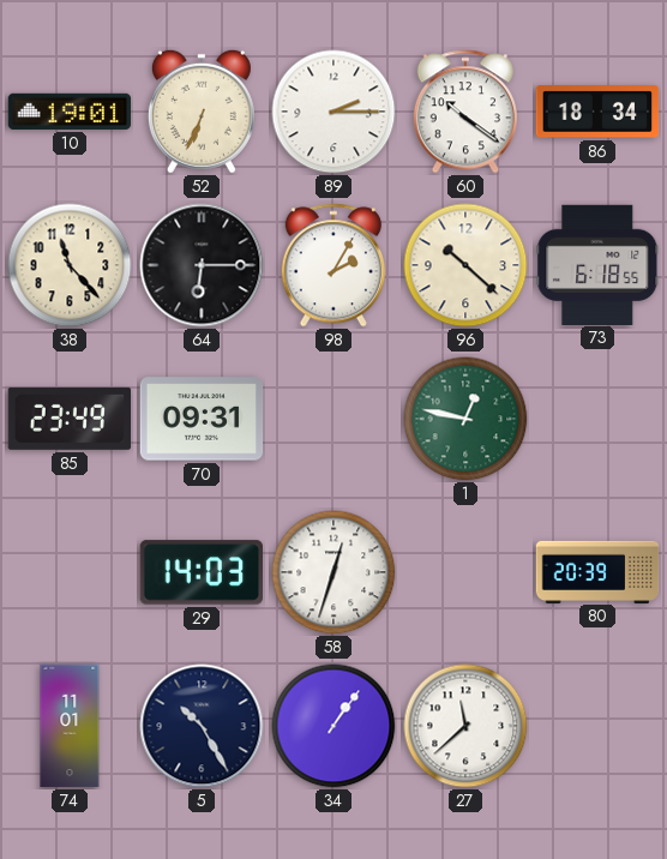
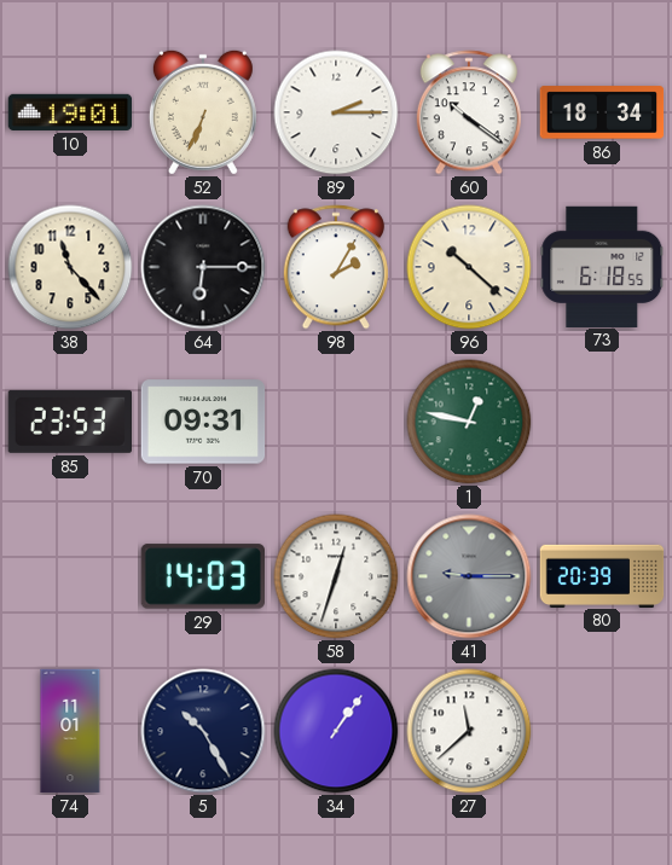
85: 23:49 -> 23:53
41: none -> 9:15
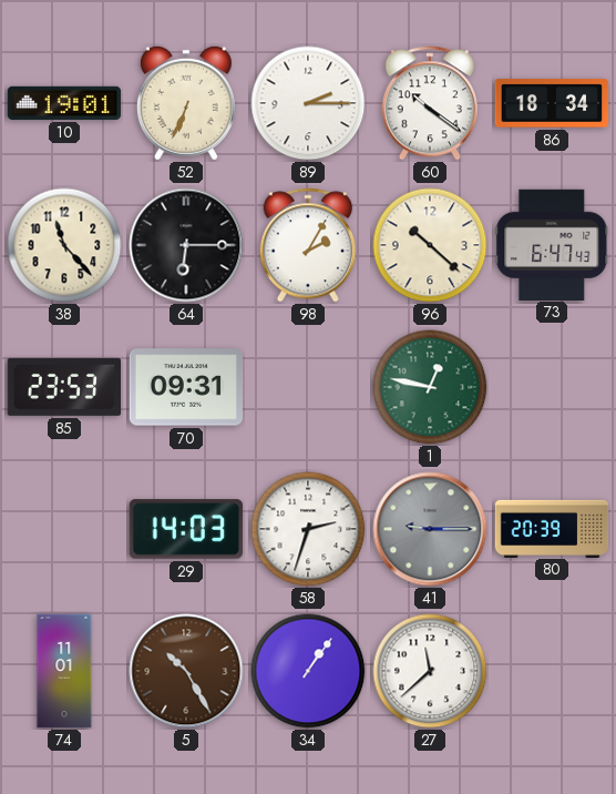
73: 6:18 -> 6:47
58: 12:33 -> 2:33
5 dial: navy -> brown
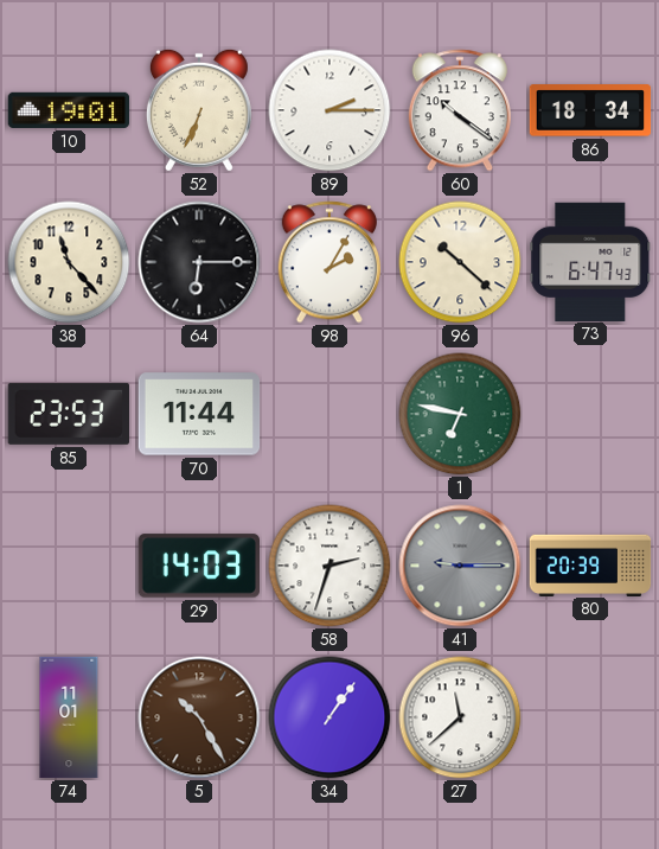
70: 09:31 -> 11:44
1: 12:47 -> 6:47
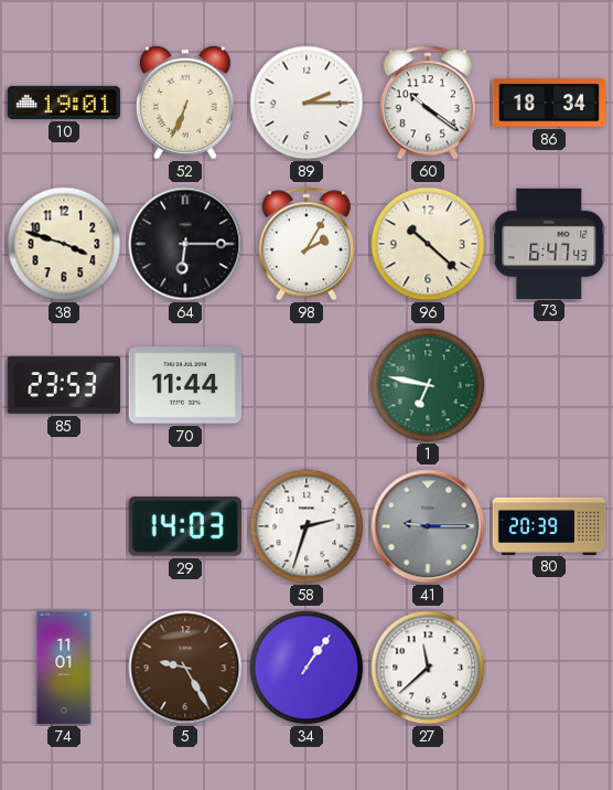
38: 11:23 -> 3:48
5: 10:25 -> 9:25
